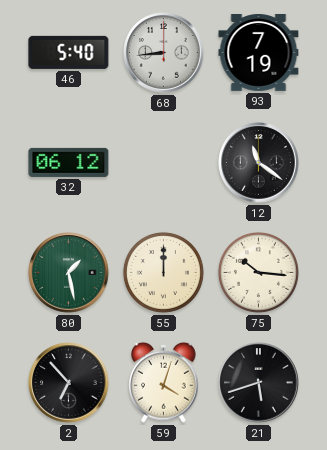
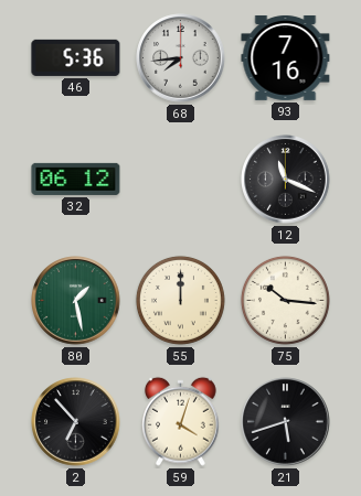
46: 5:40 -> 5:36
68: 8:44 -> 7:44
93: 7:19 -> 7:16
12: 11:21 -> 11:19
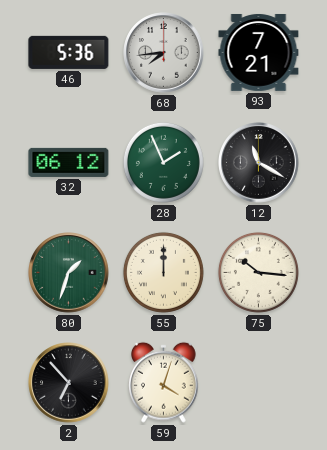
93: 7:16 -> 7:21
28: none -> 1:56
12: 11:19 -> 11:20
80: 1:28 -> 1:33
21: 5:42 -> none
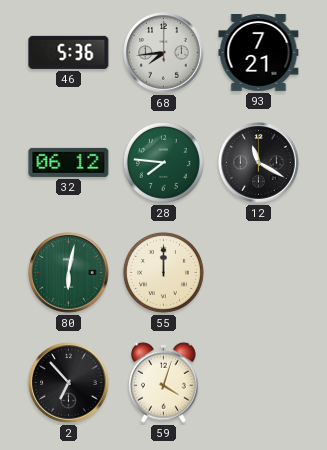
28: 1:56 -> 7:46
80: 1:33 -> 6:02
75: 10:16 -> none
